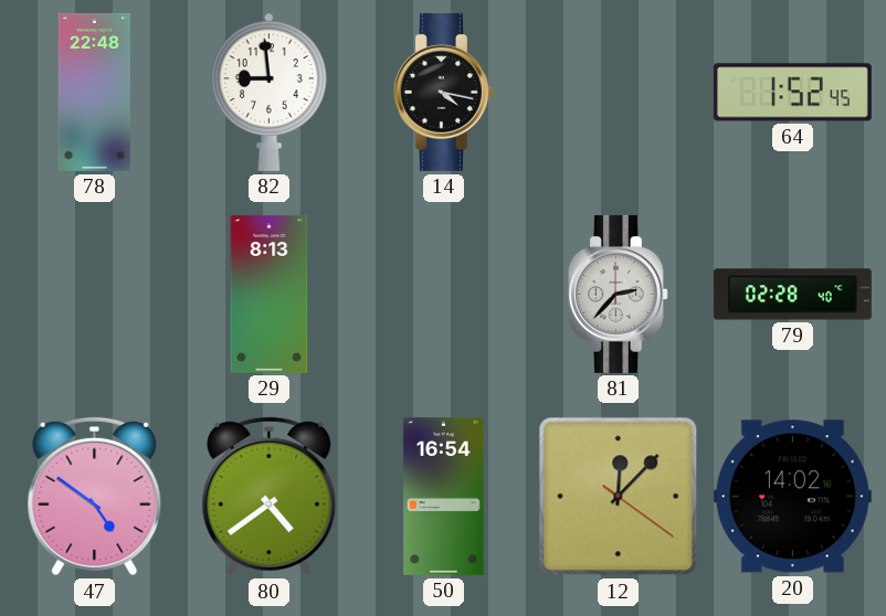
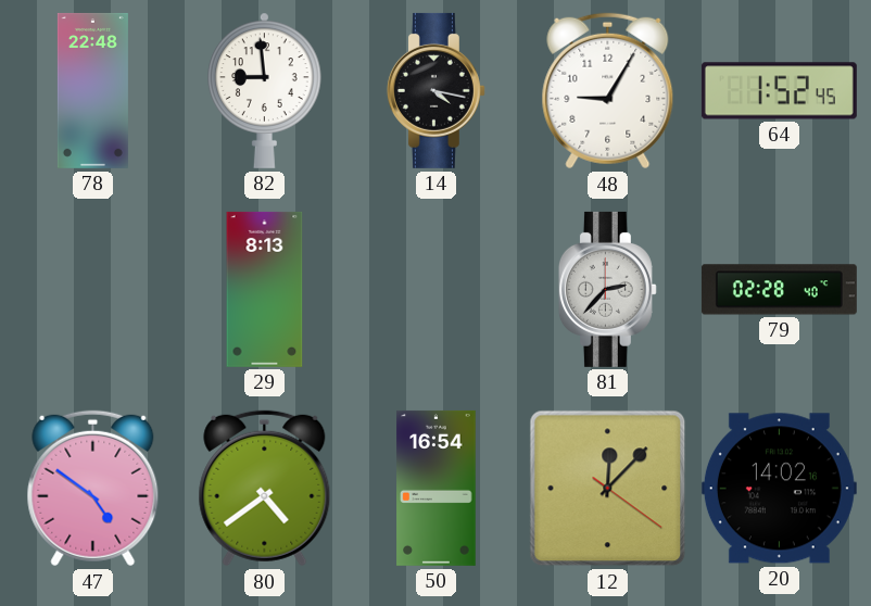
48: none -> 9:05
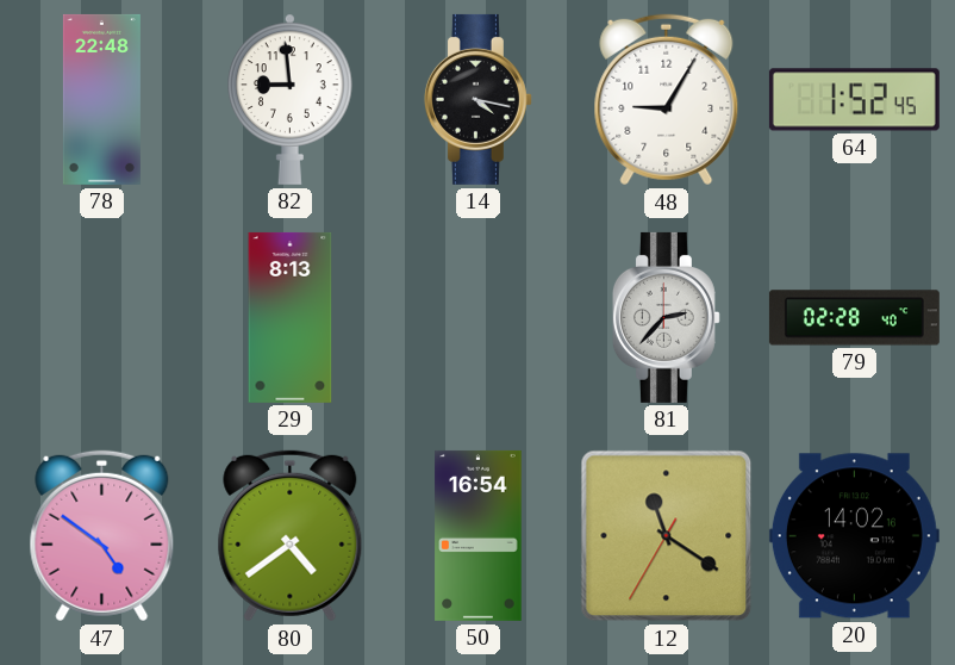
12: 12:07 -> 11:20
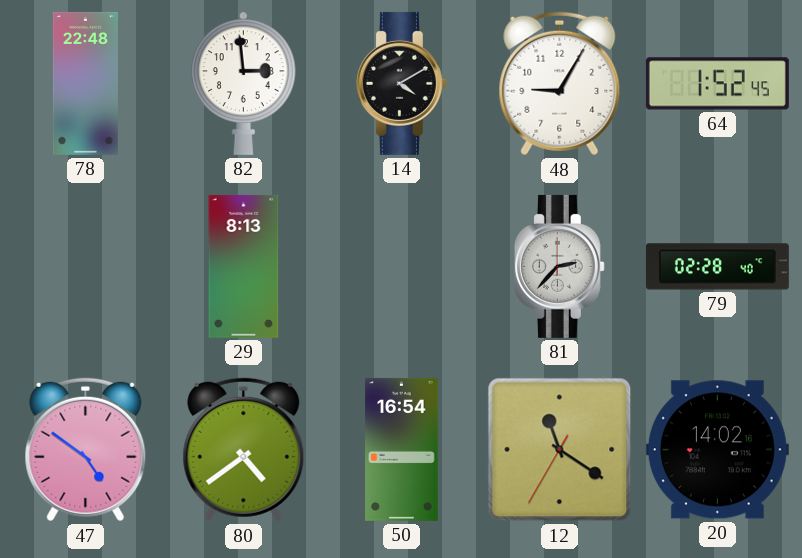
82: 8:59 -> 2:59
14: 4:17 -> 4:10
